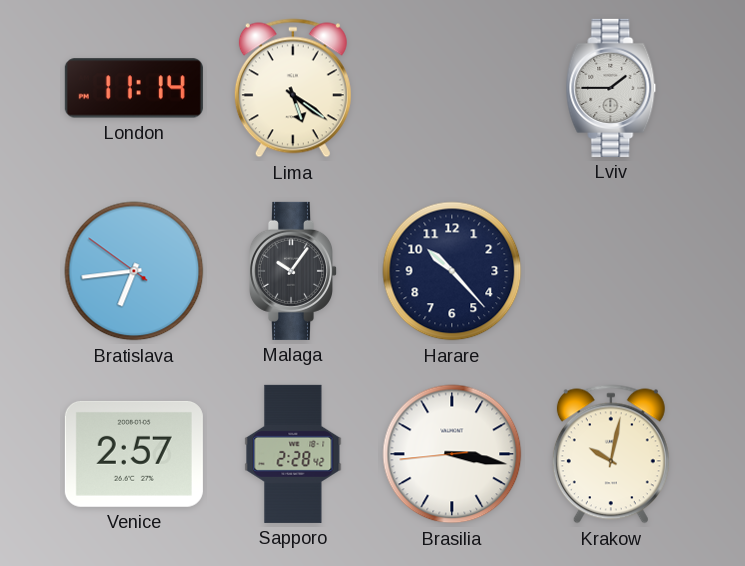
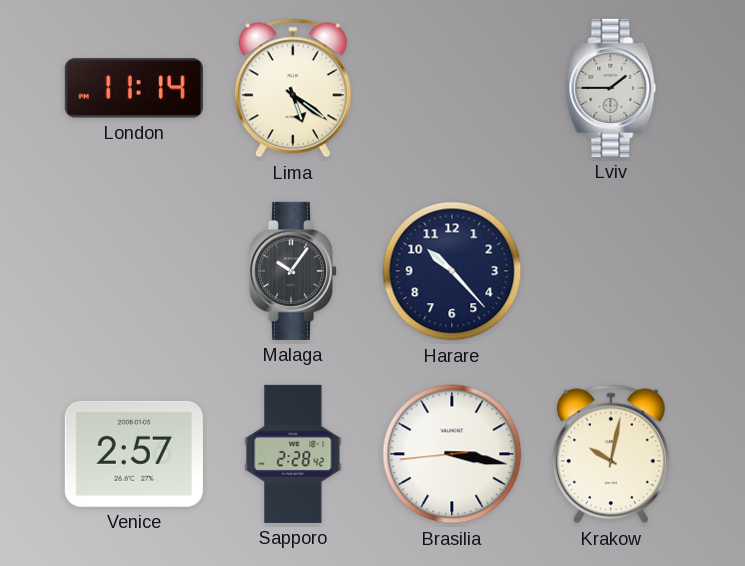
Bratislava: 6:43 -> none
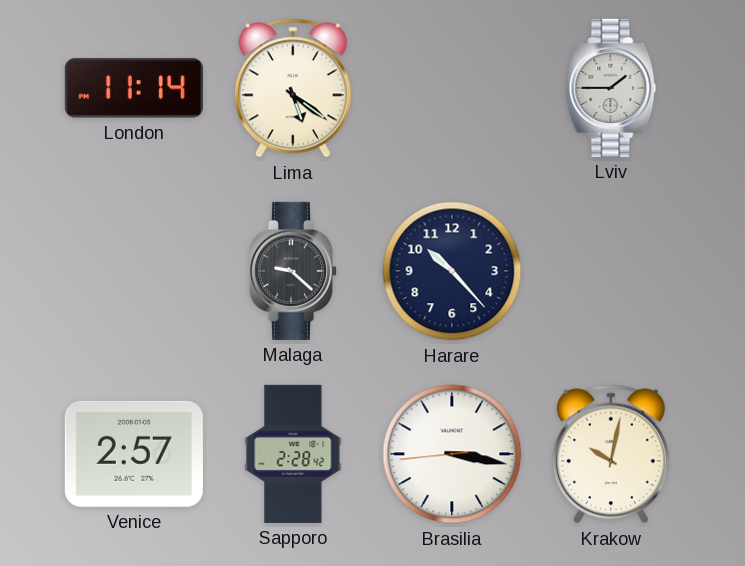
Malaga: 10:06 -> 9:22
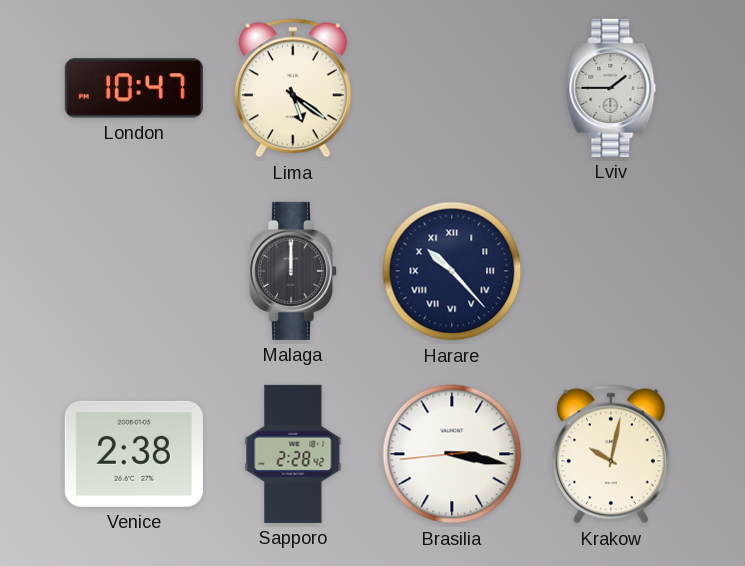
London: 11:14 -> 10:47
Malaga: 9:22 -> 12:00
Harare numerals: Arabic -> Roman
Venice: 2:57 -> 2:38
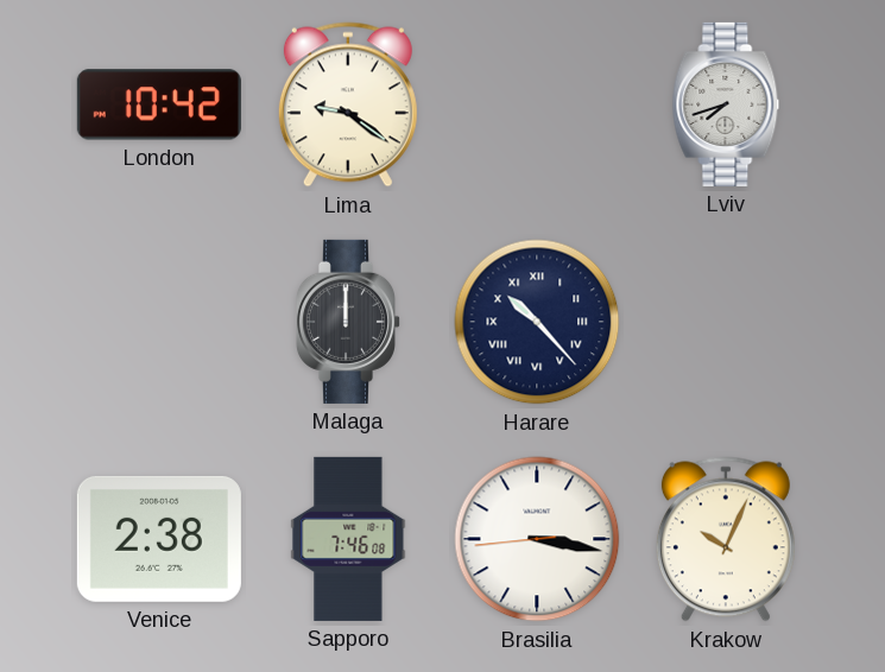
London: 10:47 -> 10:42
Lima: 5:21 -> 9:21
Lviv: 1:45 -> 7:42
Sapporo: 2:28 -> 7:46
Krakow: 10:02 -> 10:04
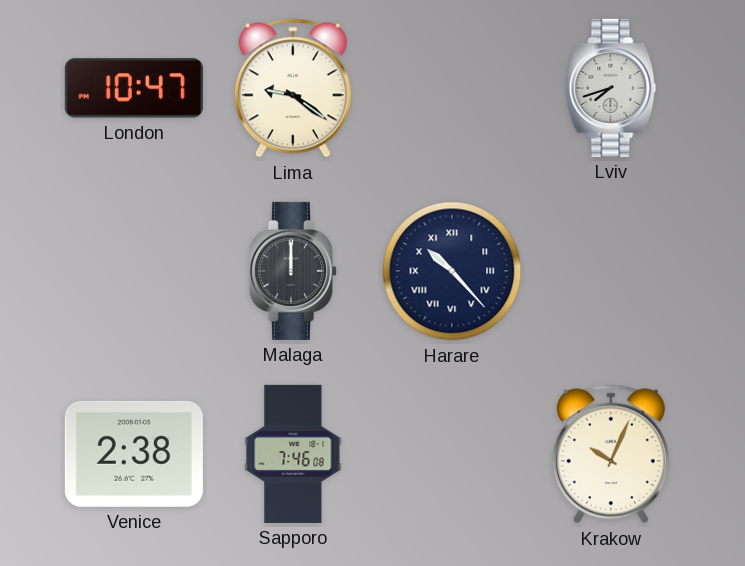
London: 10:42 -> 10:47
Brasilia: 3:16 -> none
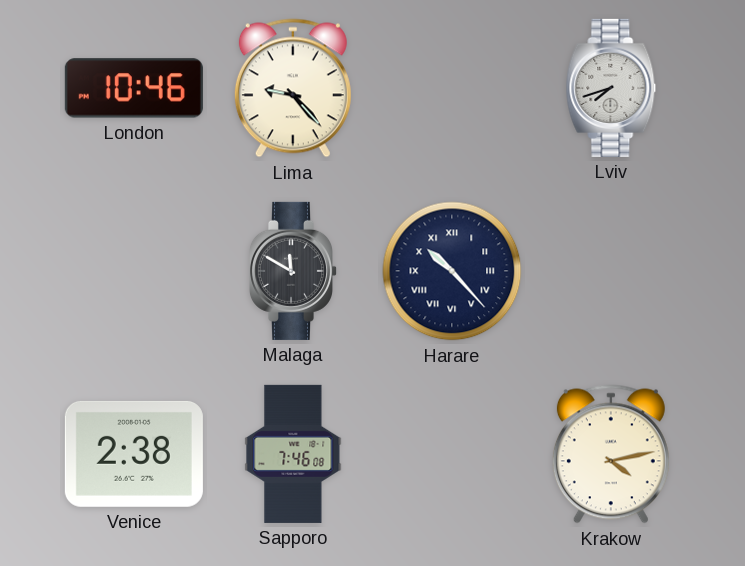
London: 10:47 -> 10:46
Lima: 9:21 -> 9:23
Malaga: 12:00 -> 11:50
Krakow: 10:04 -> 4:13
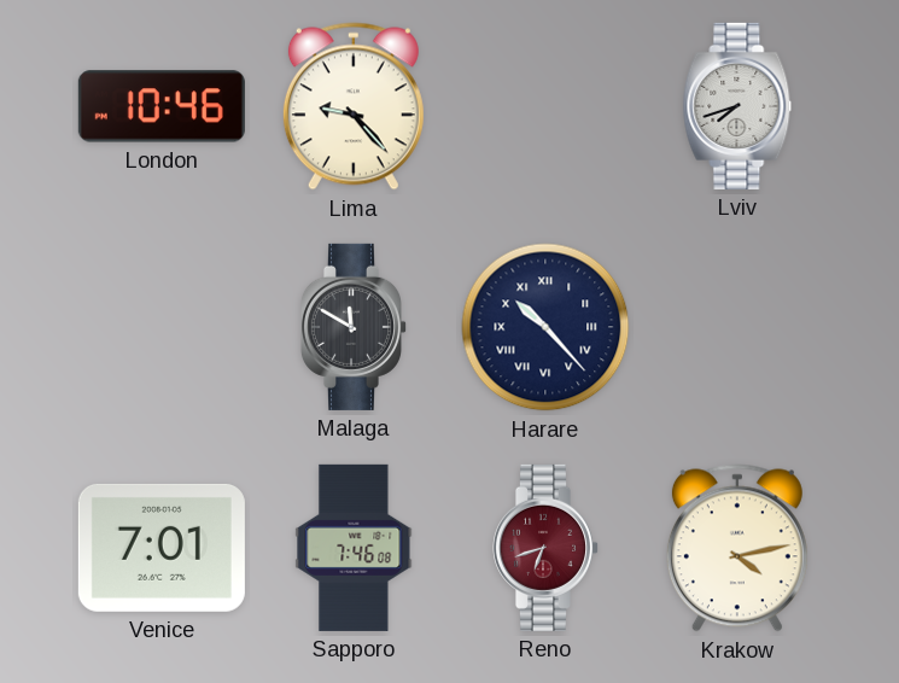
Venice: 2:38 -> 7:01
Reno: none -> 6:42
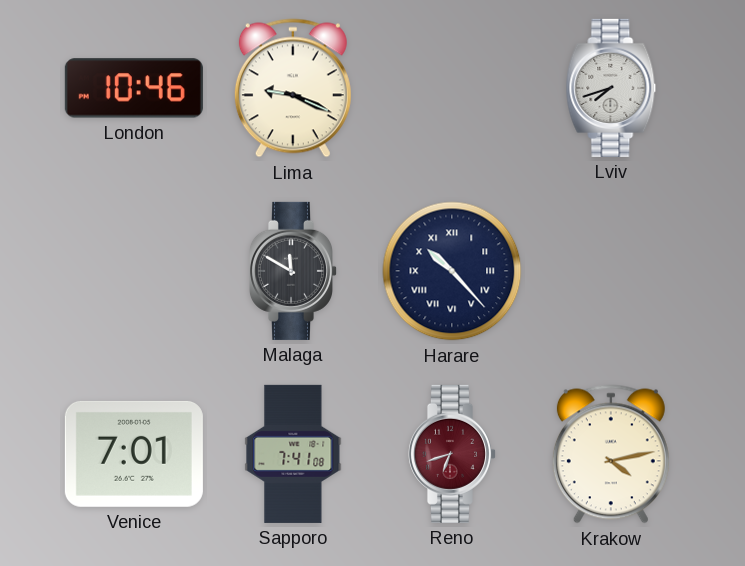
Lima: 9:23 -> 9:19
Sapporo: 7:46 -> 7:41
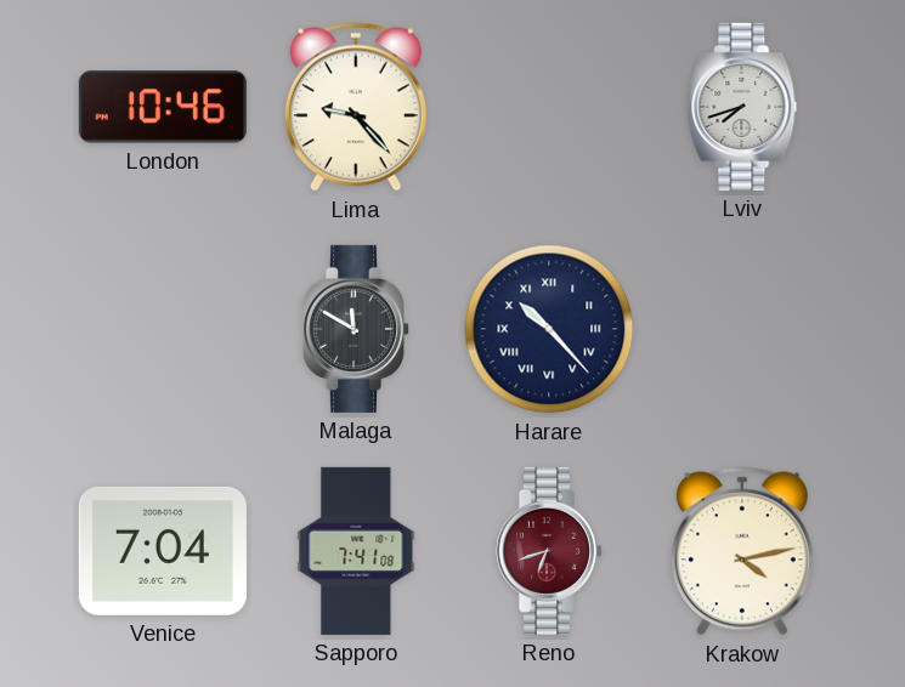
Lima: 9:19 -> 9:23
Venice: 7:01 -> 7:04
